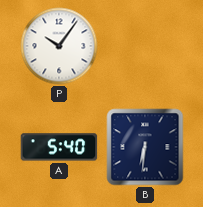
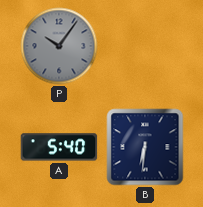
P dial: white -> grey
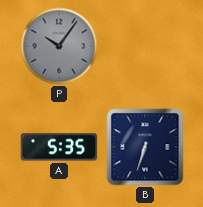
A: 5:40 -> 5:35
B: 6:31 -> 6:33
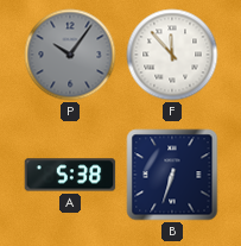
F: none -> 11:53
A: 5:35 -> 5:38
